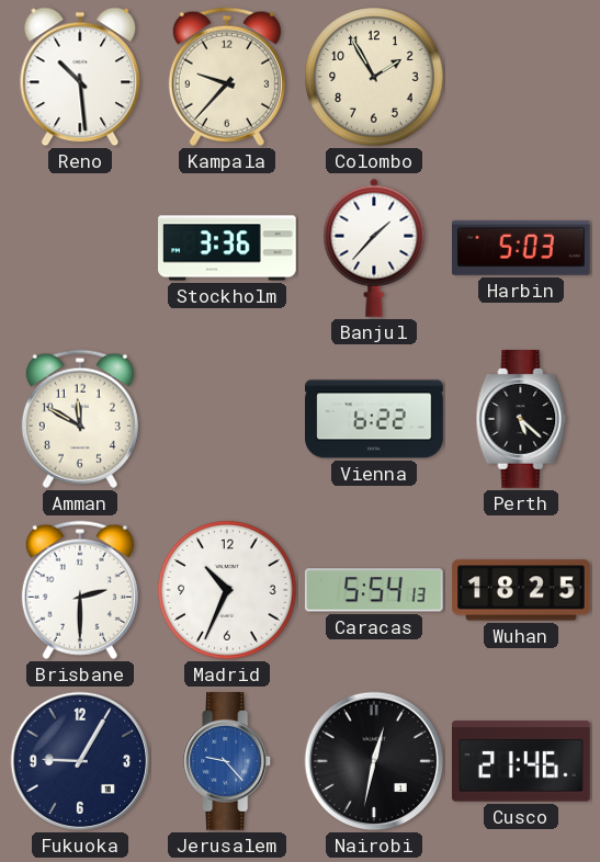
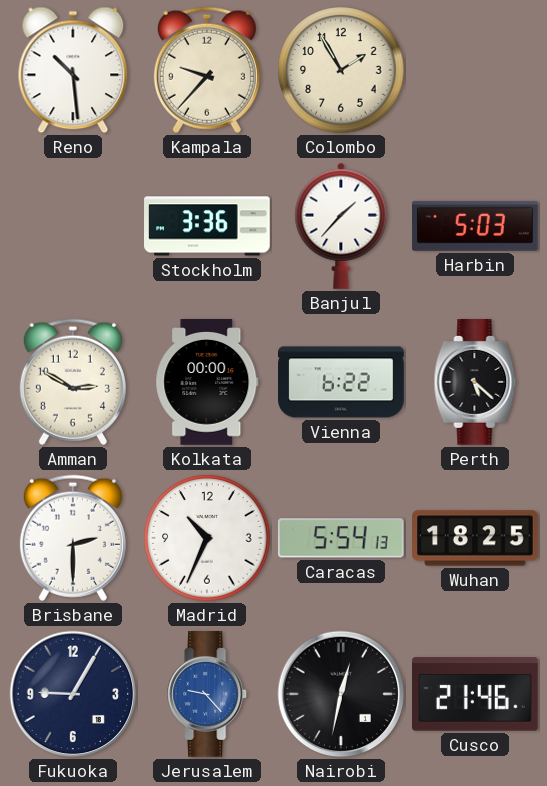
Amman: 11:50 -> 2:50
Kolkata: none -> 00:00
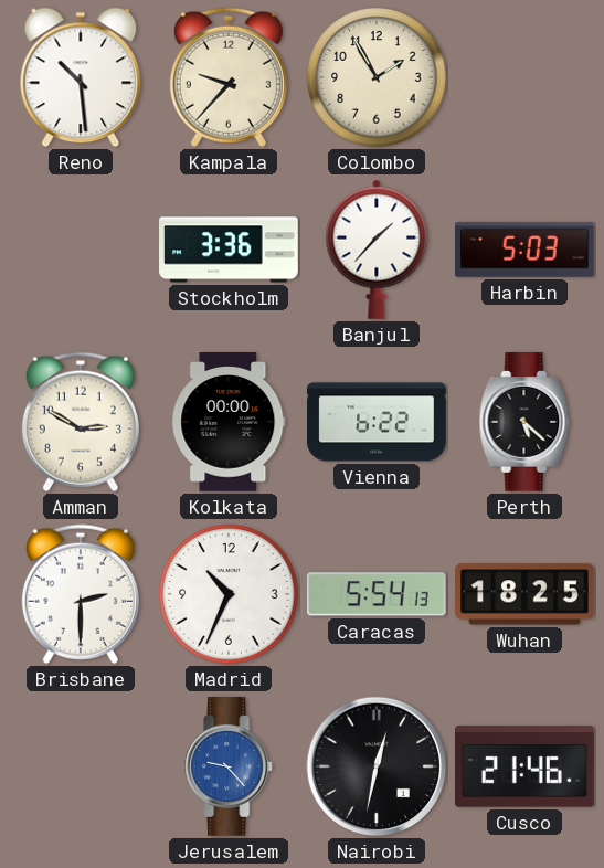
Fukuoka: 9:05 -> none
